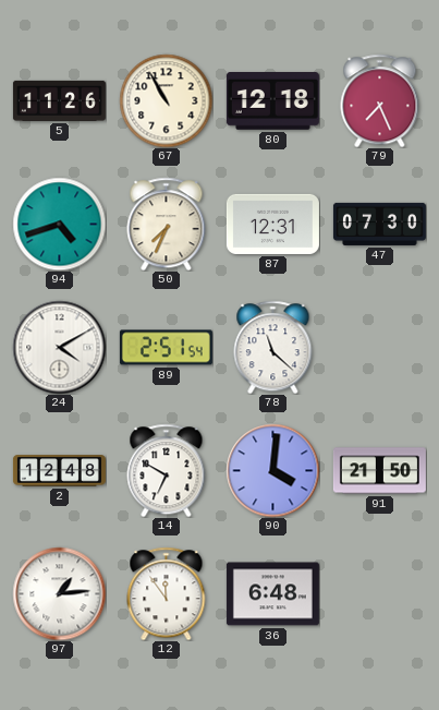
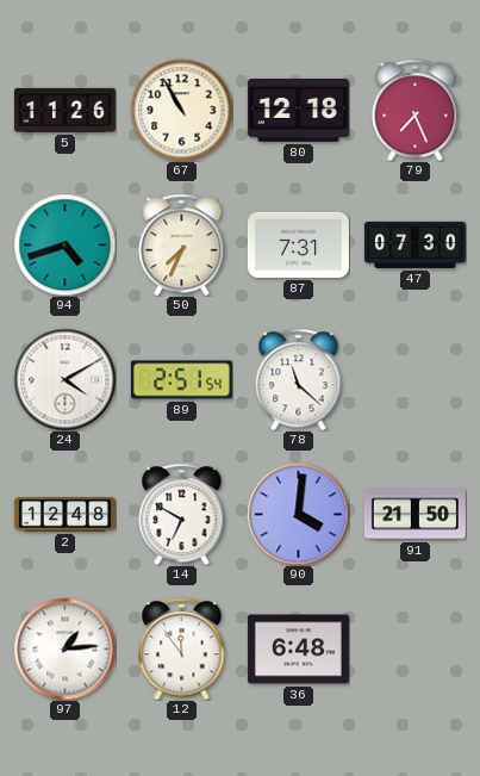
87: 12:31 -> 7:31
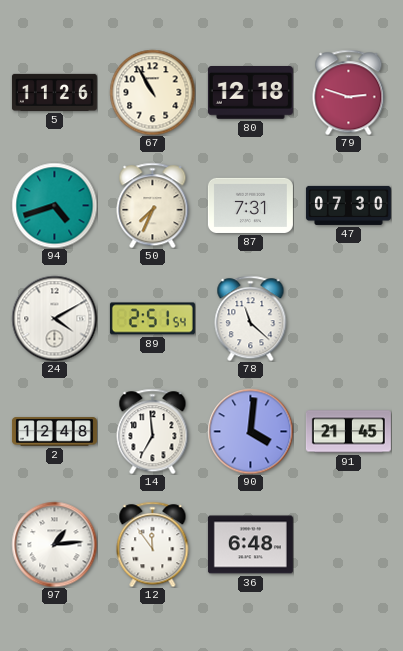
79: 7:26 -> 2:48
14: 6:50 -> 6:59
91: 21:50 -> 21:45
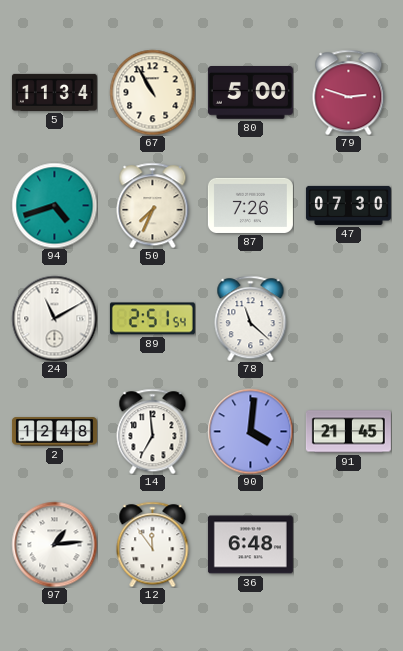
5: 11:26 -> 11:34
80: 12:18 -> 5:00
87: 7:31 -> 7:26
24: 4:10 -> 11:10
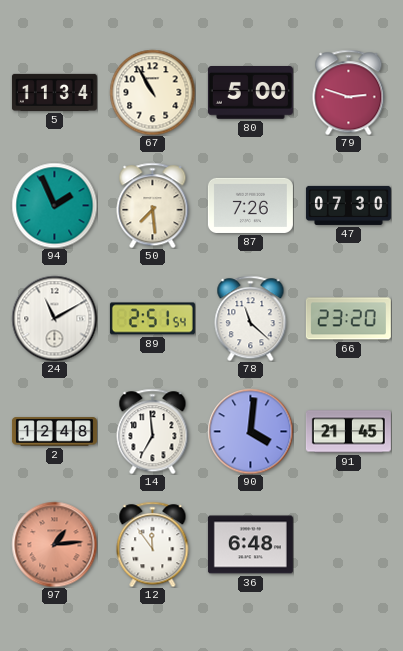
94: 4:42 -> 1:56
50: 7:34 -> 7:29
66: none -> 23:20
97 dial: white -> salmon
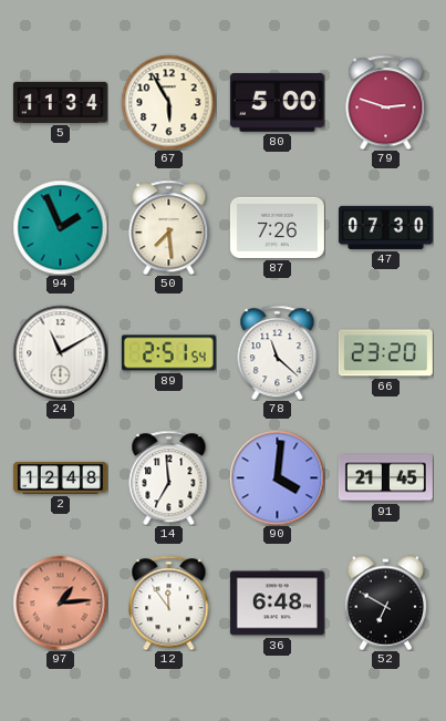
67: 10:55 -> 5:55
52: none -> 6:50
